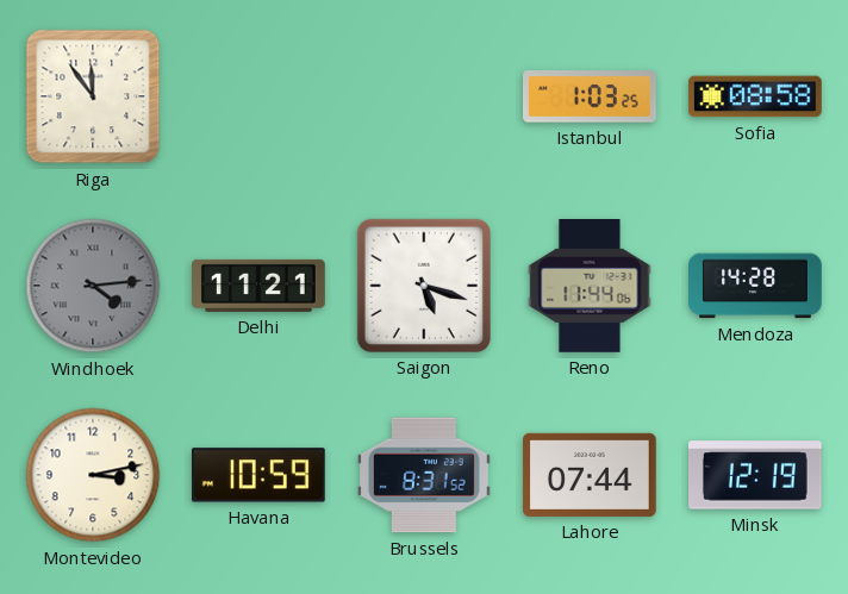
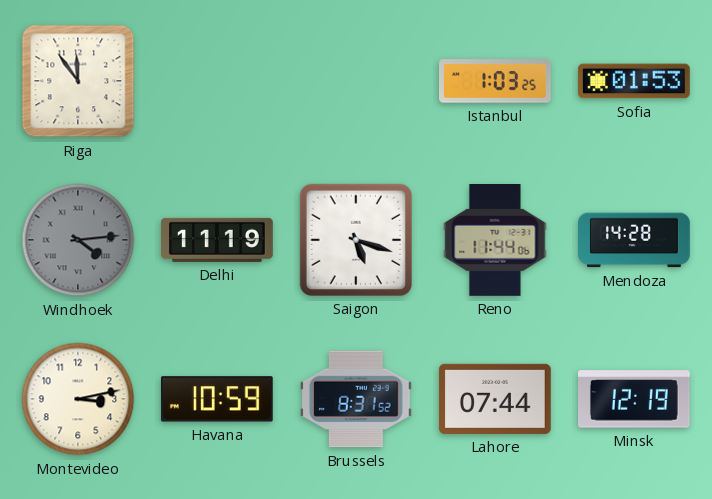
Sofia: 08:58 -> 01:53
Delhi: 11:21 -> 11:19
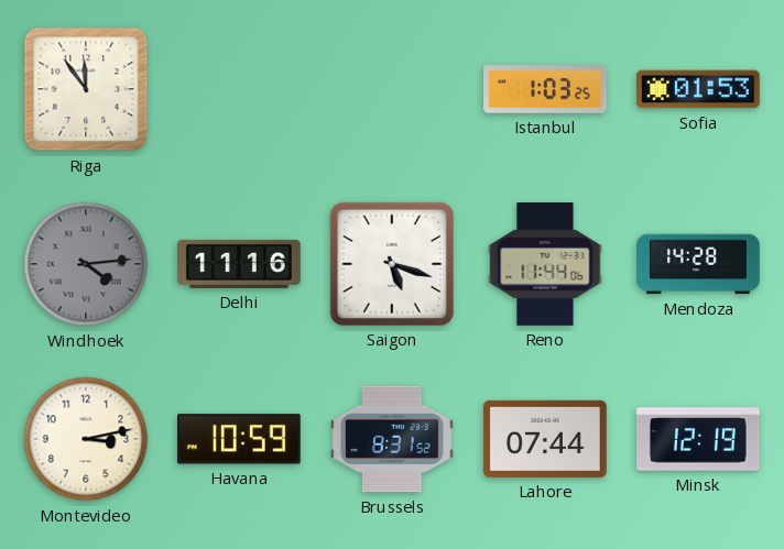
Delhi: 11:19 -> 11:16
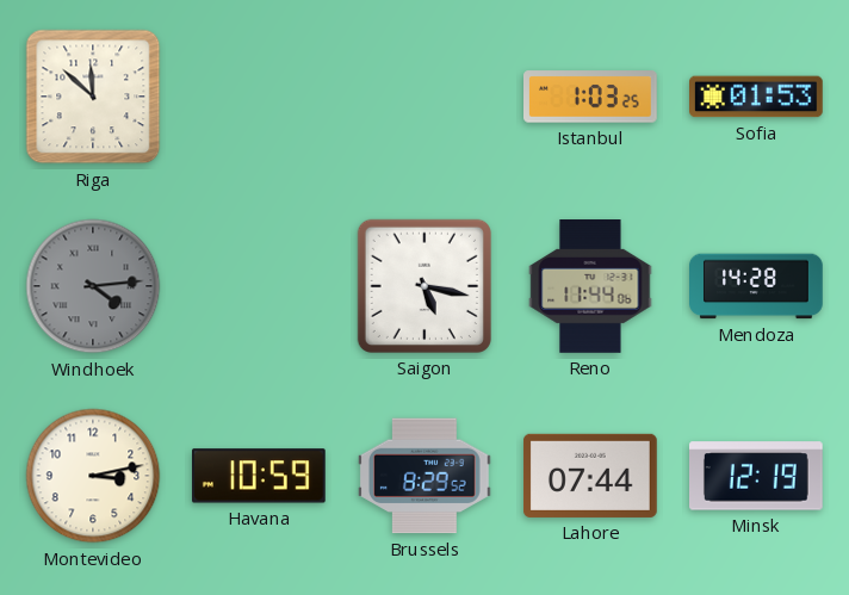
Riga: 11:54 -> 11:52
Delhi: 11:16 -> none
Saigon: 5:18 -> 5:17
Brussels: 8:31 -> 8:29
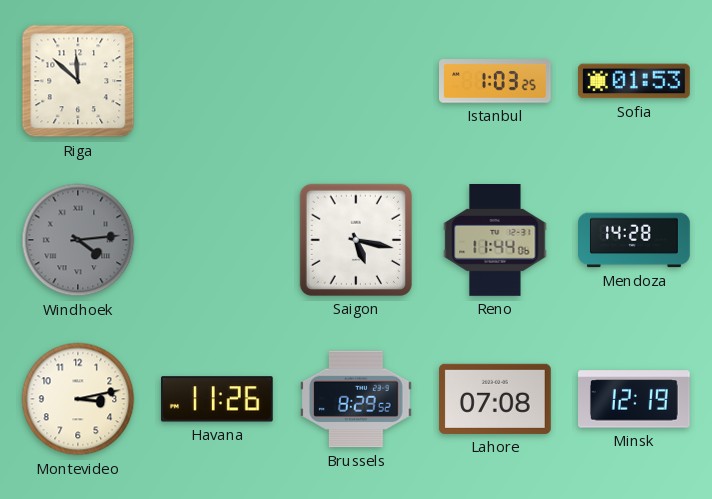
Havana: 10:59 -> 11:26
Lahore: 07:44 -> 07:08
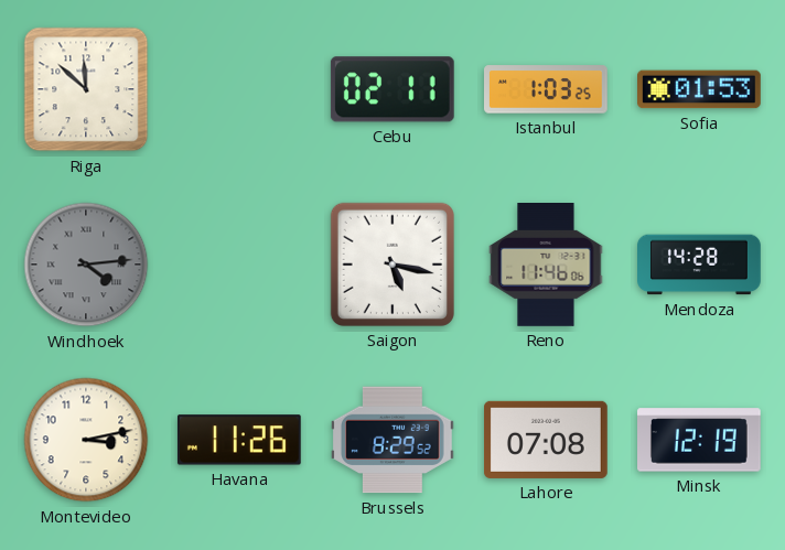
Cebu: none -> 02:11
Reno: 11:44 -> 11:46
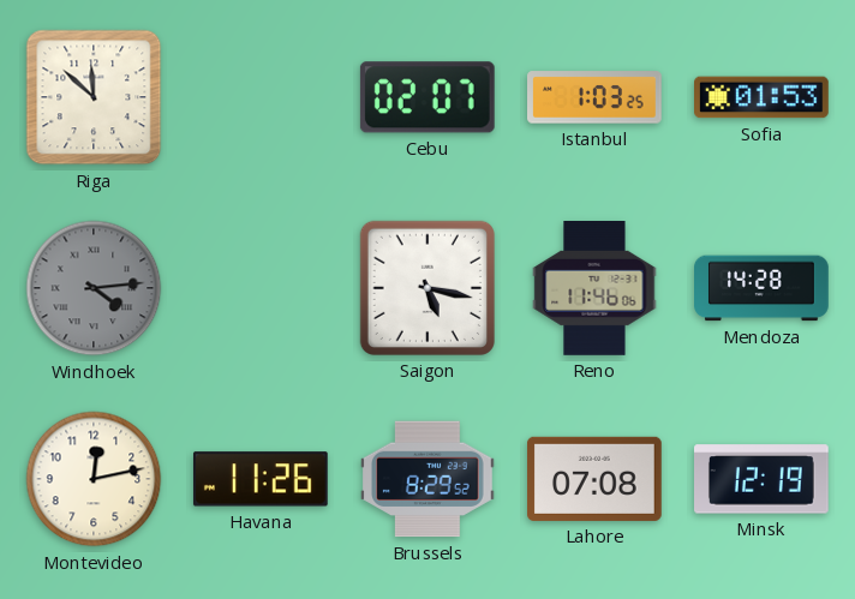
Cebu: 02:11 -> 02:07
Montevideo: 3:13 -> 12:13
